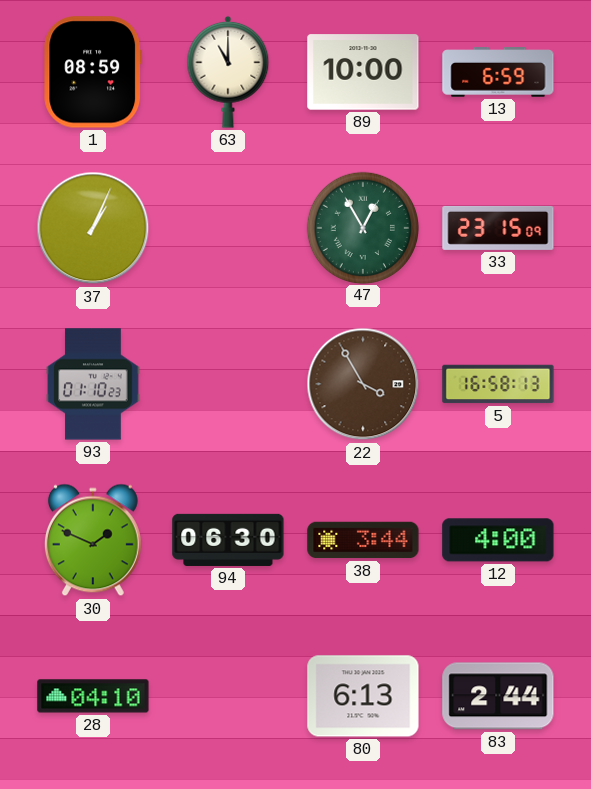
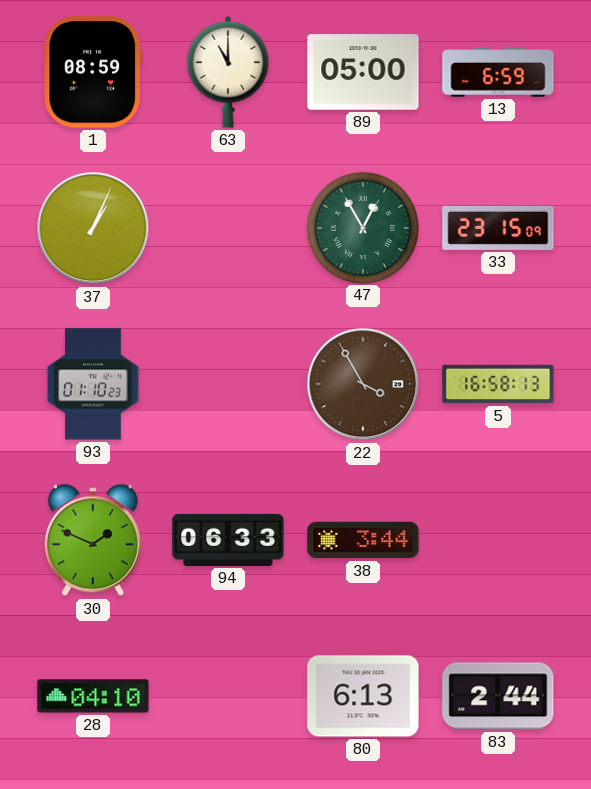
89: 10:00 -> 05:00
94: 06:30 -> 06:33
12: 4:00 -> none
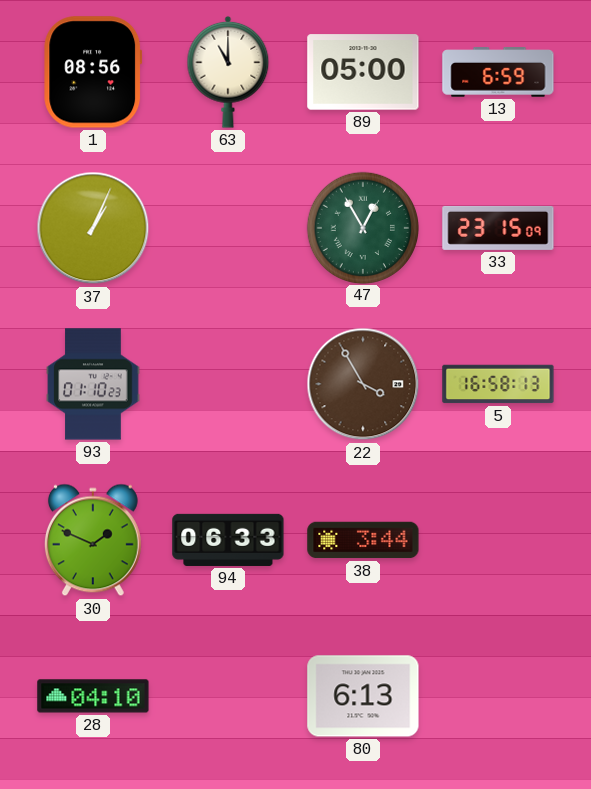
1: 08:59 -> 08:56
83: 2:44 -> none
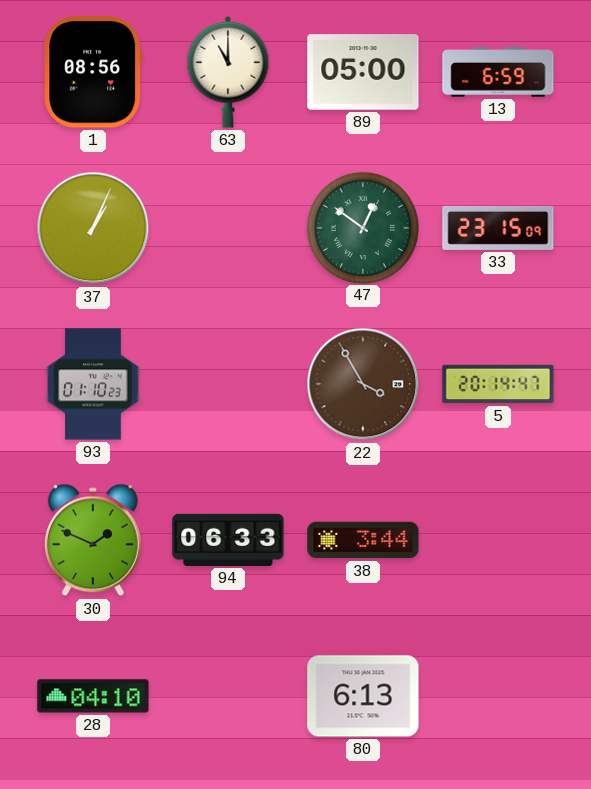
47: 12:55 -> 12:51
5: 16:58 -> 20:14
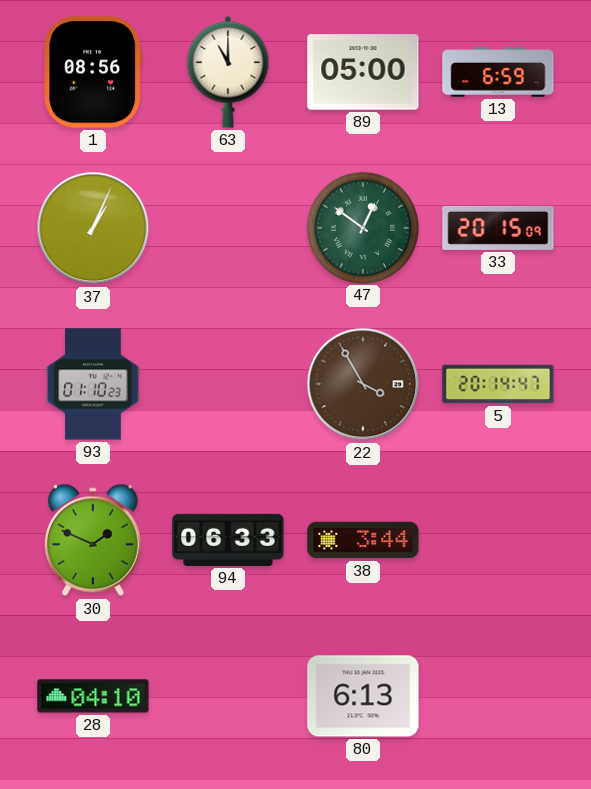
33: 23:15 -> 20:15
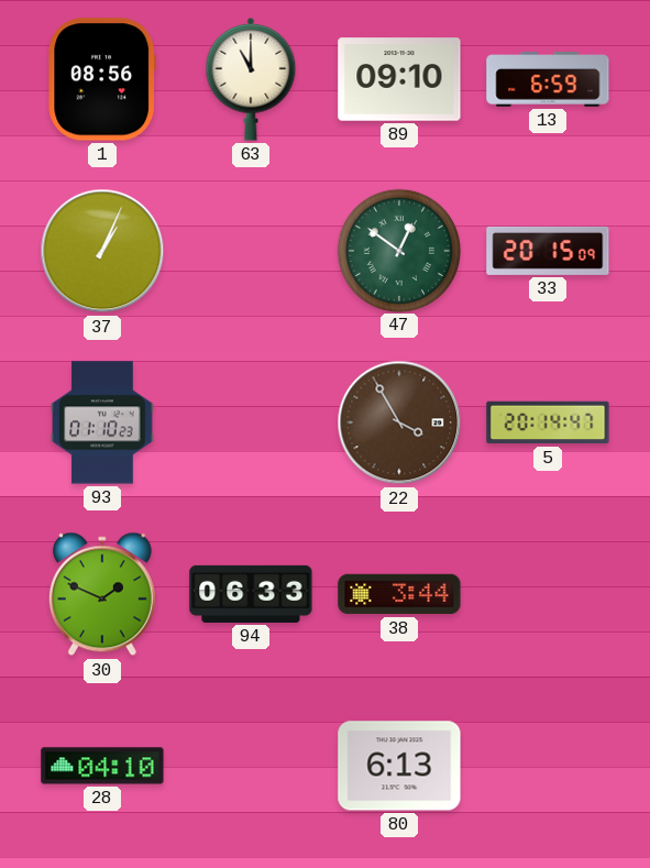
89: 05:00 -> 09:10
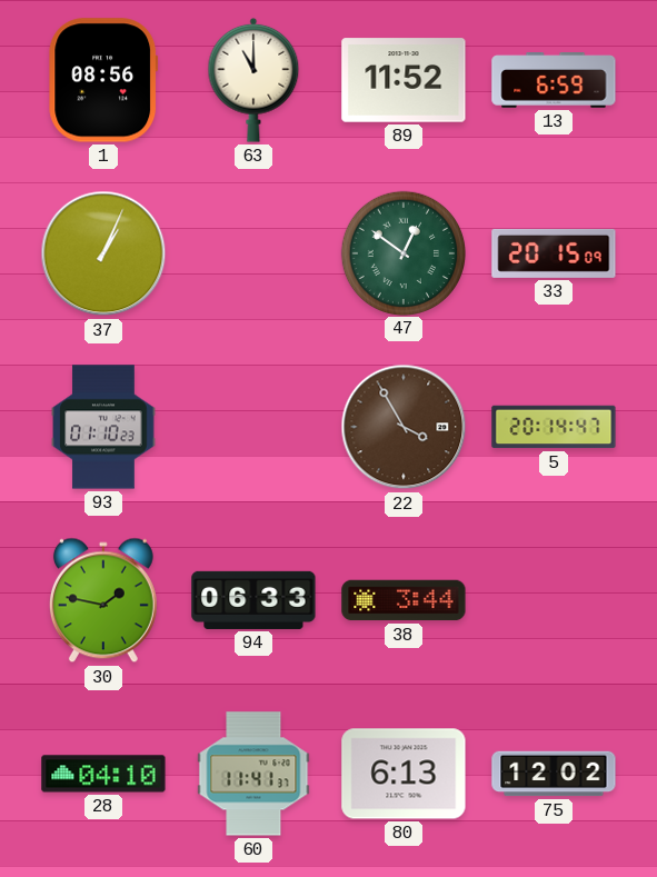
89: 09:10 -> 11:52
30: 1:49 -> 1:47
60: none -> 11:41
75: none -> 12:02
